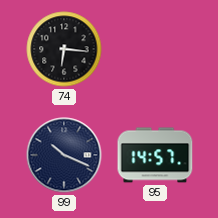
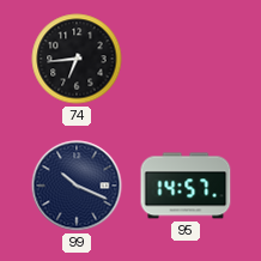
74: 6:16 -> 6:44
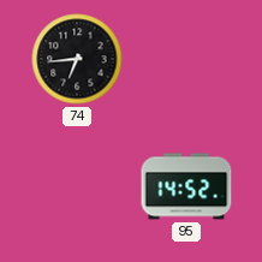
99: 10:19 -> none
95: 14:57 -> 14:52
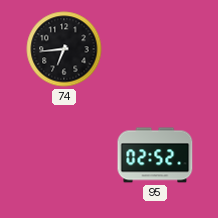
95: 14:52 -> 02:52
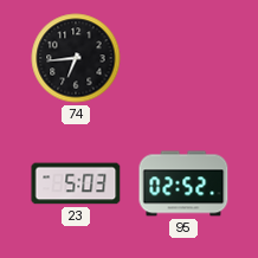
23: none -> 5:03
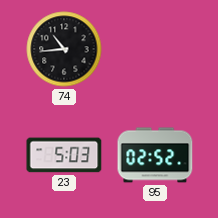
74: 6:44 -> 10:44
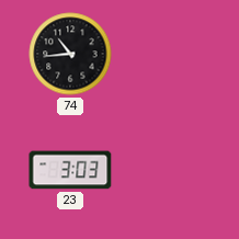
23: 5:03 -> 3:03
95: 02:52 -> none
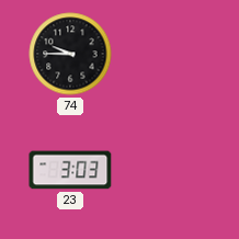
74: 10:44 -> 9:45
